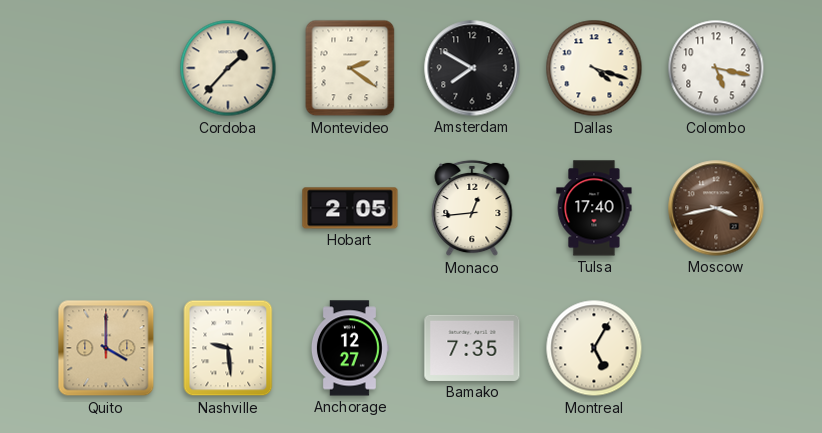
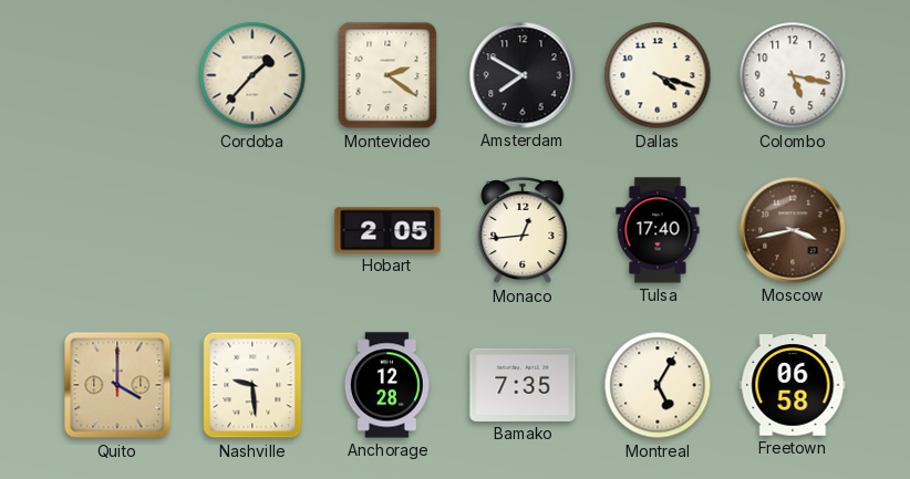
Anchorage: 12:27 -> 12:28
Freetown: none -> 06:58
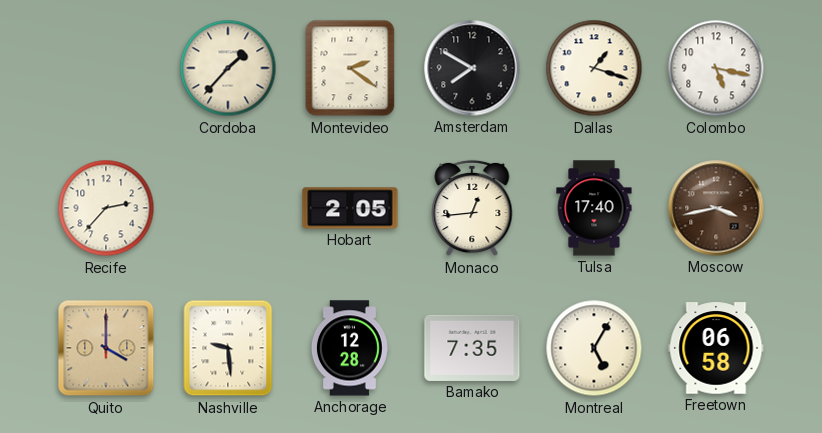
Dallas: 4:18 -> 1:18
Recife: none -> 2:37
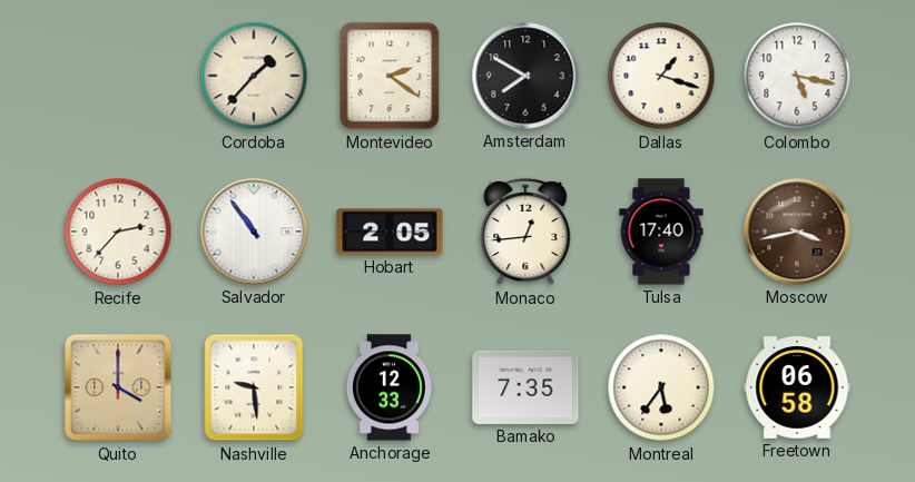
Salvador: none -> 10:54
Anchorage: 12:28 -> 12:33
Montreal: 5:05 -> 5:36
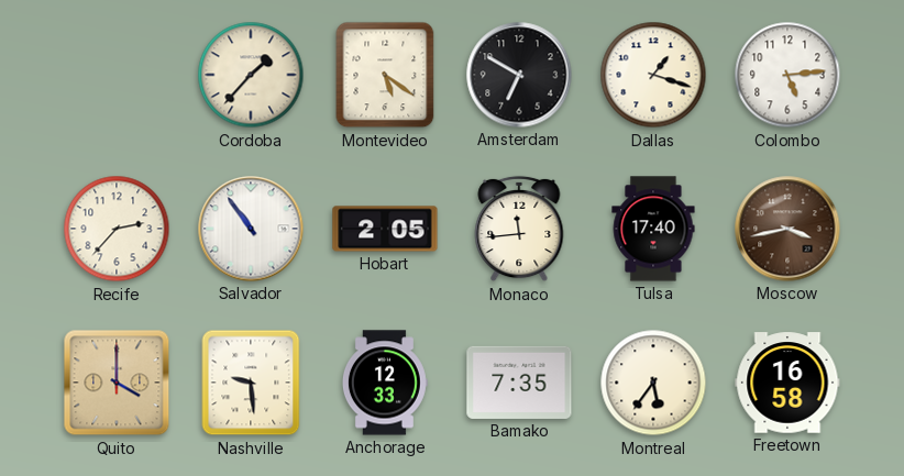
Montevideo: 2:21 -> 5:21
Amsterdam: 7:50 -> 6:50
Colombo: 5:17 -> 5:14
Monaco: 12:44 -> 11:44
Freetown: 06:58 -> 16:58
